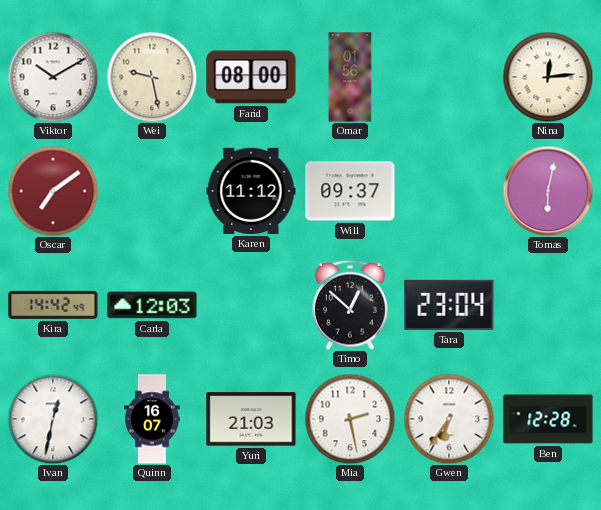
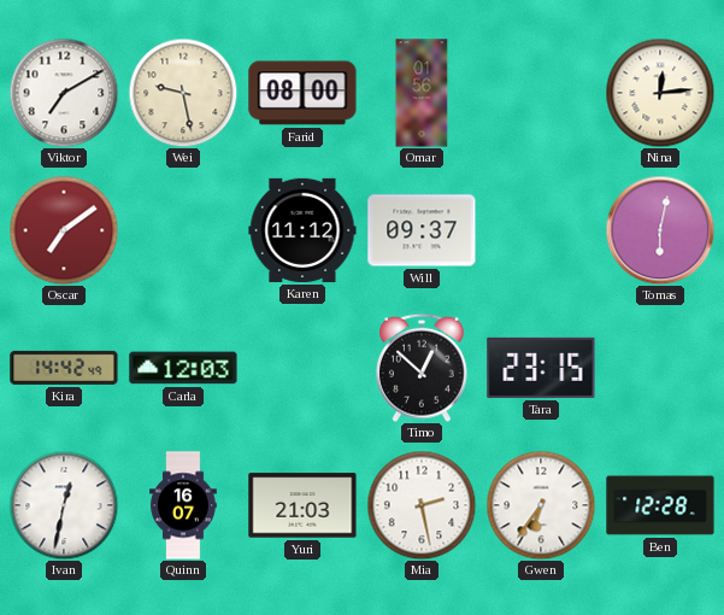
Viktor: 10:10 -> 7:10
Tara: 23:04 -> 23:15
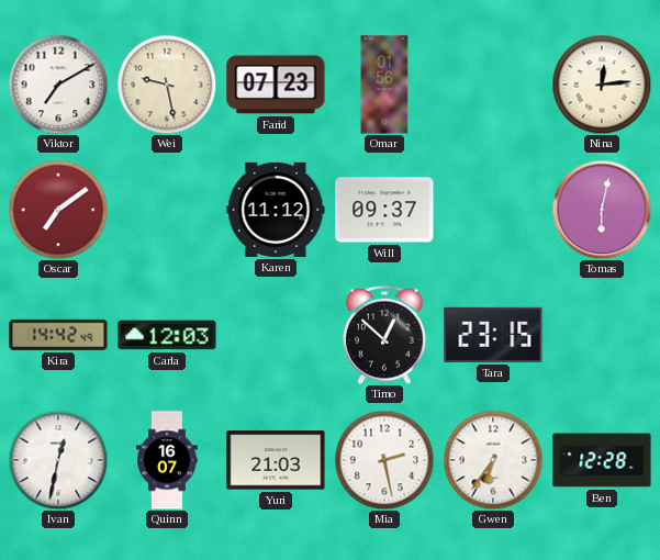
Farid: 08:00 -> 07:23
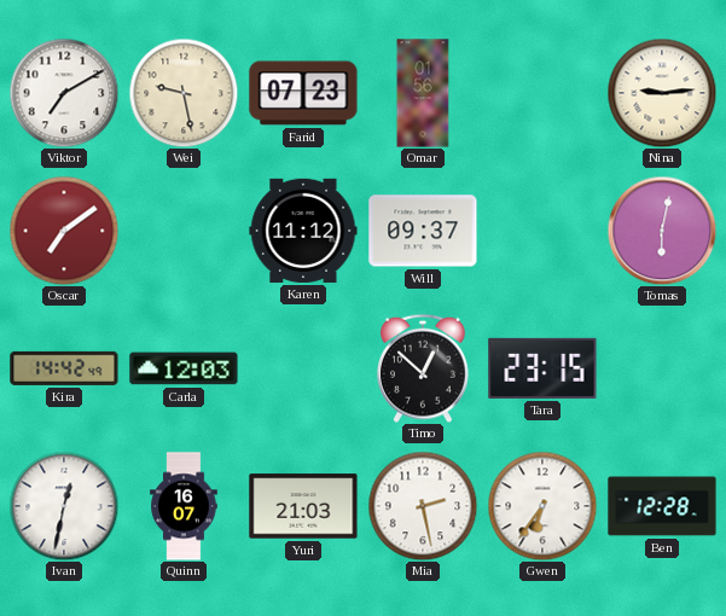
Nina: 12:14 -> 9:14
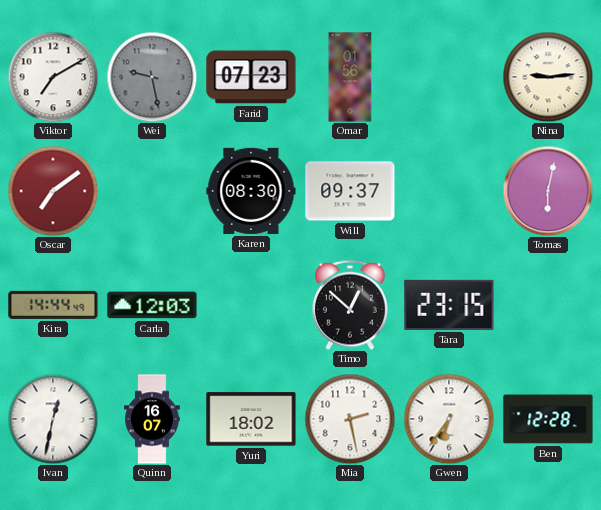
Wei dial: cream -> grey
Karen: 11:12 -> 08:30
Kira: 14:42 -> 14:44
Yuri: 21:03 -> 18:02
